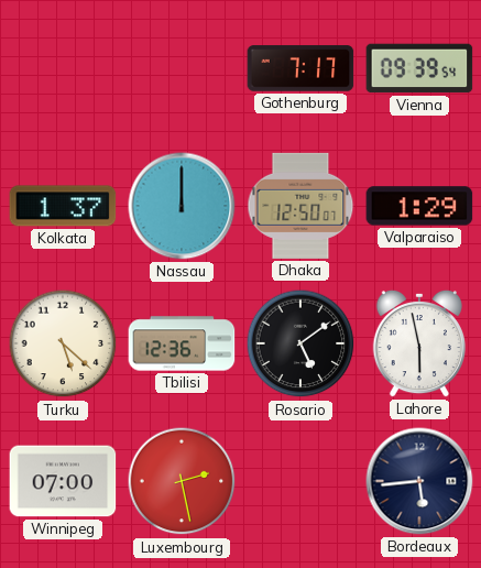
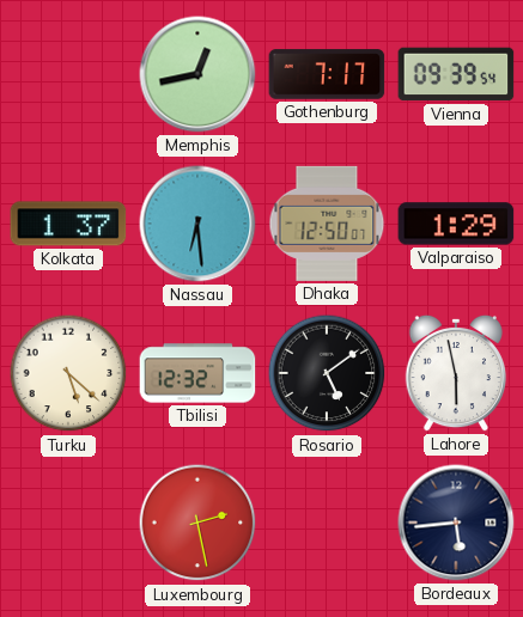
Memphis: none -> 12:43
Nassau: 12:00 -> 6:29
Tbilisi: 12:36 -> 12:32
Winnipeg: 07:00 -> none
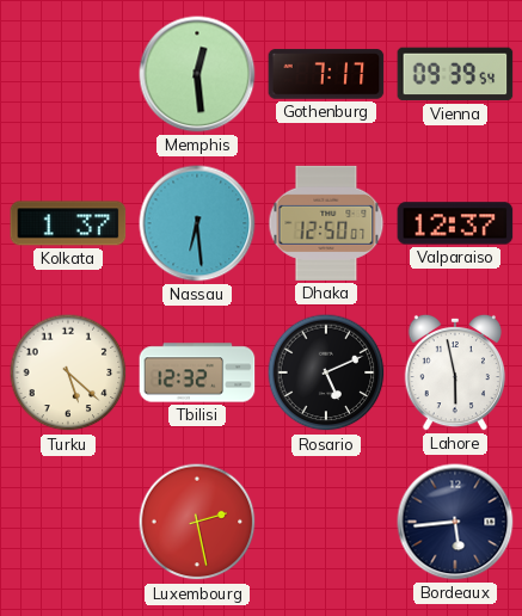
Memphis: 12:43 -> 12:29
Valparaiso: 1:29 -> 12:37
Rosario: 5:09 -> 5:11
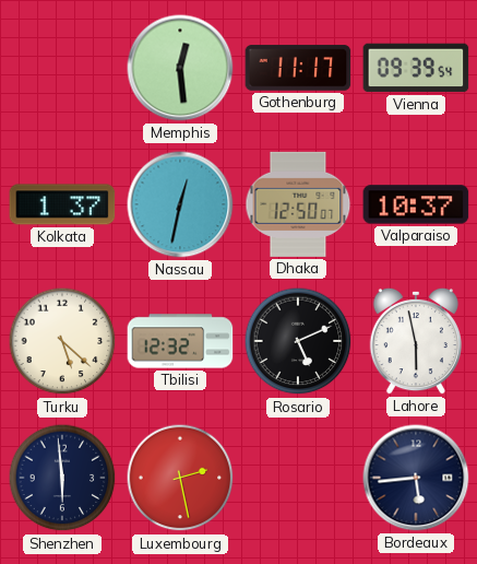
Gothenburg: 7:17 -> 11:17
Nassau: 6:29 -> 12:32
Valparaiso: 12:37 -> 10:37
Shenzhen: none -> 5:59
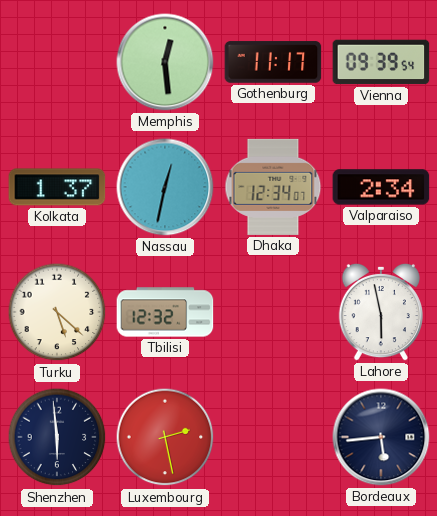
Dhaka: 12:50 -> 12:34
Valparaiso: 10:37 -> 2:34
Rosario: 5:11 -> none
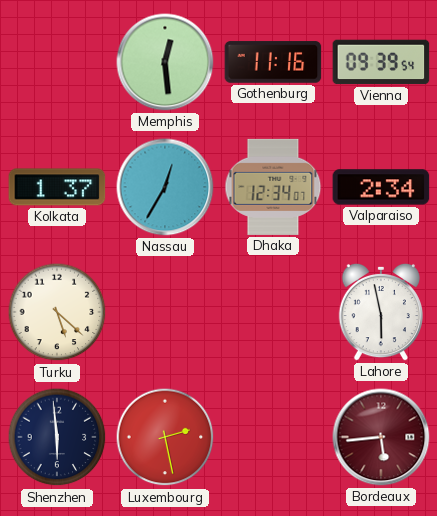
Gothenburg: 11:17 -> 11:16
Nassau: 12:32 -> 12:35
Tbilisi: 12:32 -> none
Bordeaux dial: navy -> burgundy
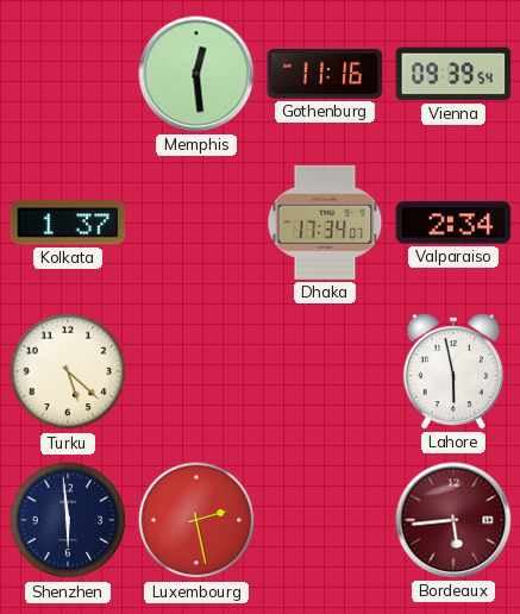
Nassau: 12:35 -> none
Dhaka: 12:34 -> 17:34
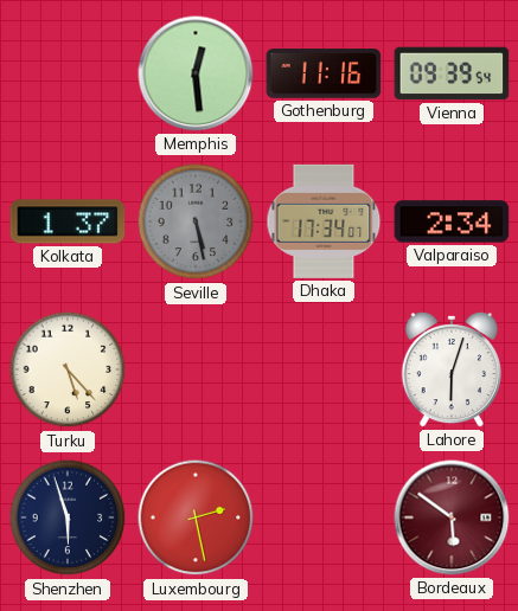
Seville: none -> 5:28
Turku: 5:22 -> 5:23
Lahore: 5:58 -> 6:03
Shenzhen: 5:59 -> 5:57
Bordeaux: 5:44 -> 5:51
